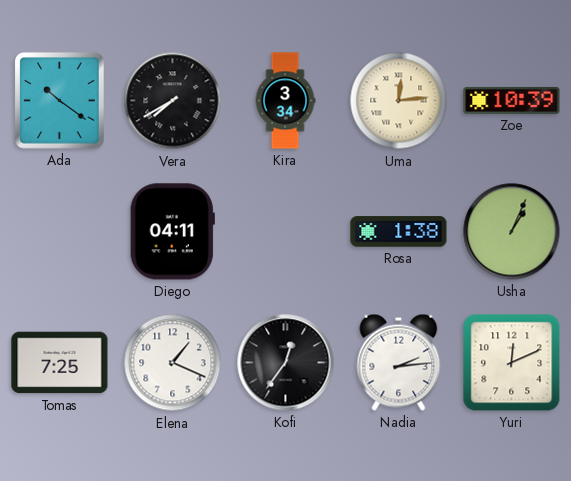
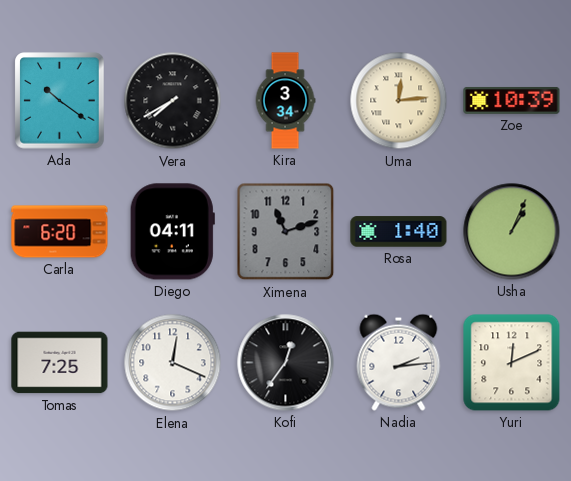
Carla: none -> 6:20
Ximena: none -> 11:12
Rosa: 1:38 -> 1:40
Elena: 1:19 -> 12:19
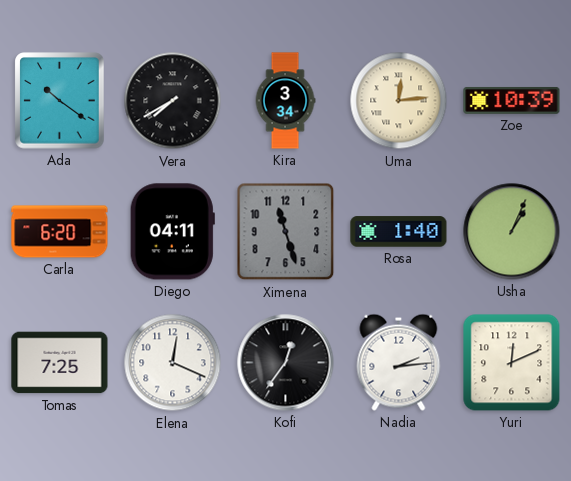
Ximena: 11:12 -> 11:27
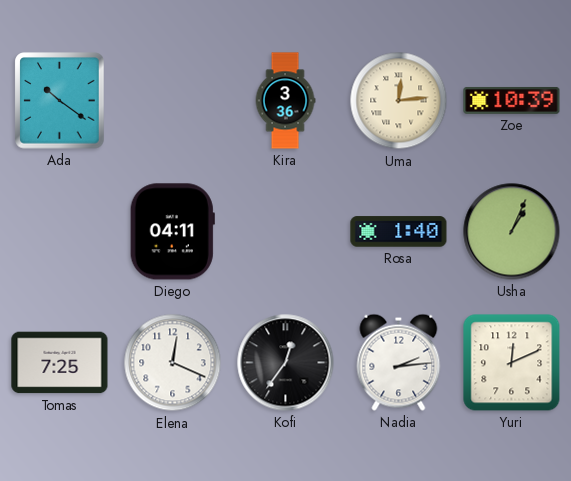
Vera: 7:40 -> none
Kira: 3:34 -> 3:36
Carla: 6:20 -> none
Ximena: 11:27 -> none
